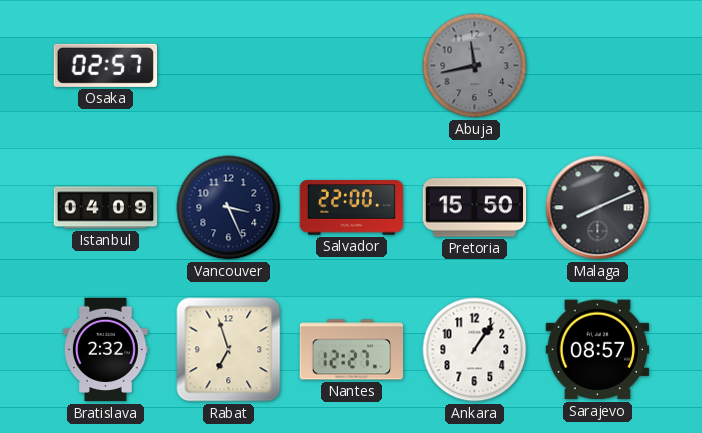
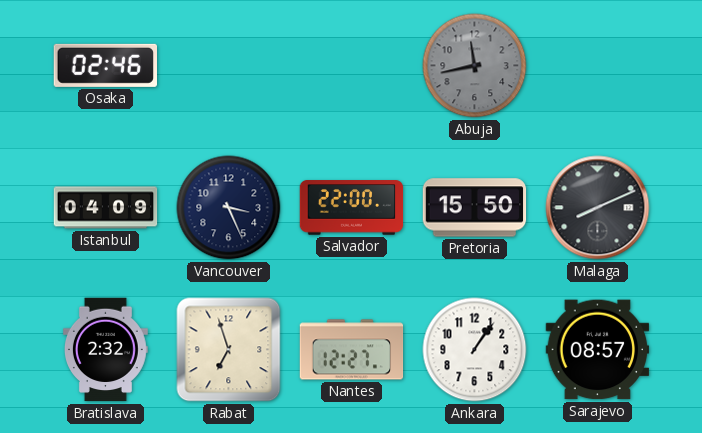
Osaka: 02:57 -> 02:46
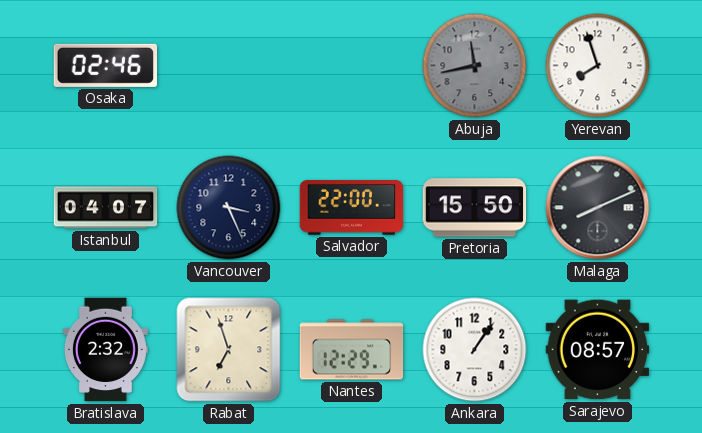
Yerevan: none -> 7:57
Istanbul: 04:09 -> 04:07
Nantes: 12:27 -> 12:29
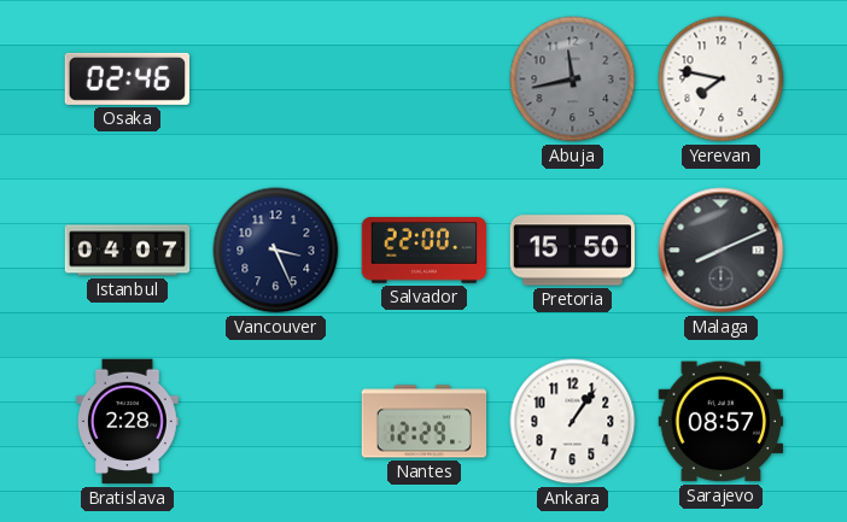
Yerevan: 7:57 -> 7:47
Bratislava: 2:32 -> 2:28
Rabat: 6:57 -> none
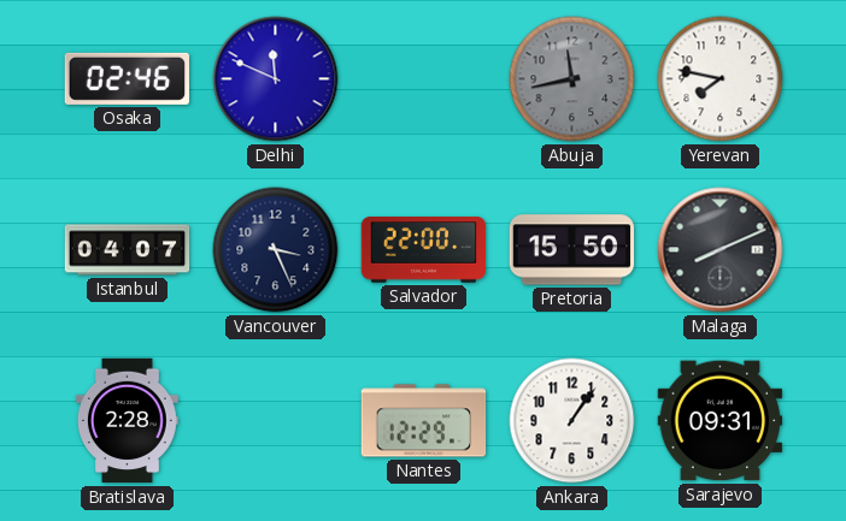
Delhi: none -> 11:49
Sarajevo: 08:57 -> 09:31
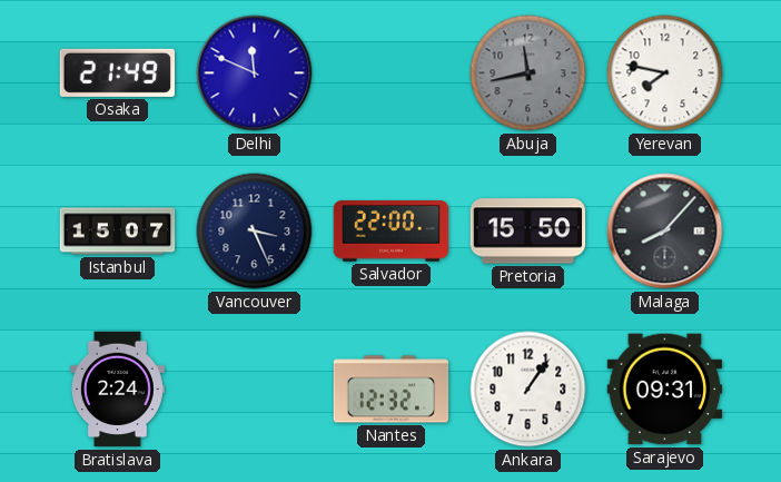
Osaka: 02:46 -> 21:49
Istanbul: 04:07 -> 15:07
Malaga: 8:11 -> 8:07
Bratislava: 2:28 -> 2:24
Nantes: 12:29 -> 12:32
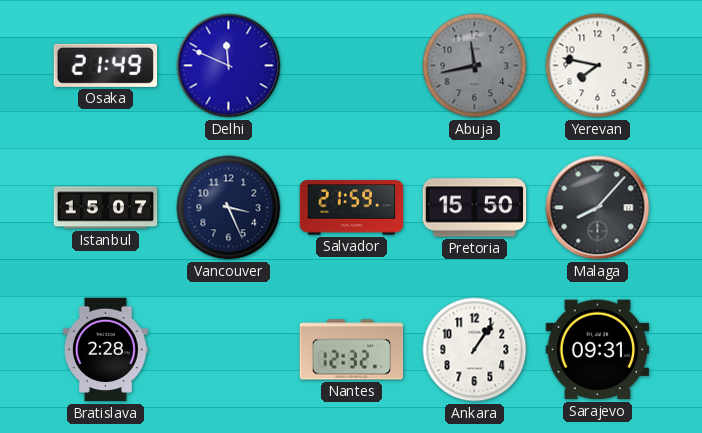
Salvador: 22:00 -> 21:59
Bratislava: 2:24 -> 2:28
